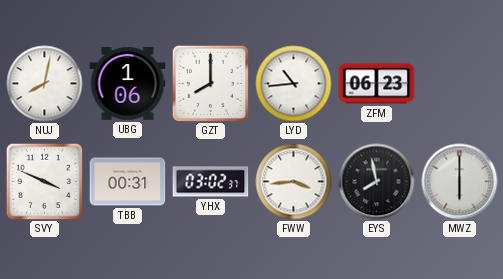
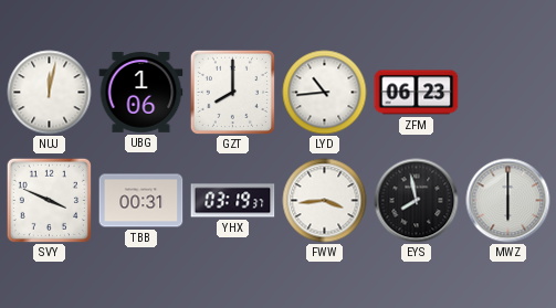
NUJ: 8:02 -> 12:02
YHX: 03:02 -> 03:19
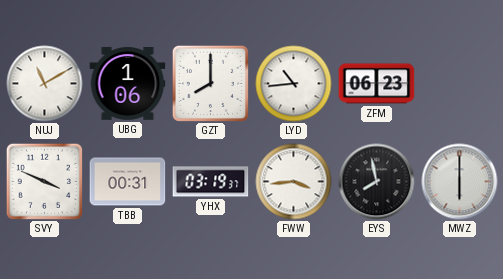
NUJ: 12:02 -> 11:10
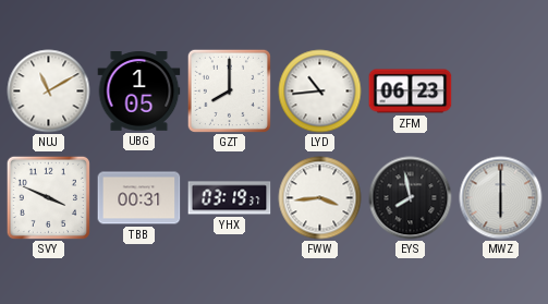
UBG: 1:06 -> 1:05
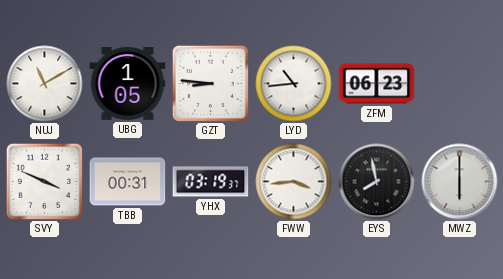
GZT: 8:00 -> 8:46
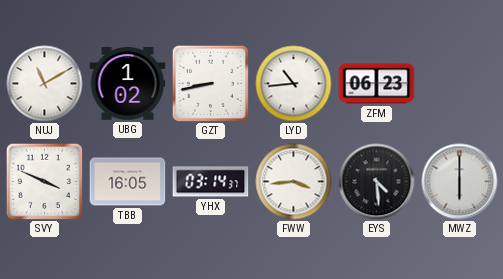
UBG: 1:05 -> 1:02
GZT: 8:46 -> 8:43
TBB: 00:31 -> 16:05
YHX: 03:19 -> 03:14
EYS: 7:58 -> 4:29
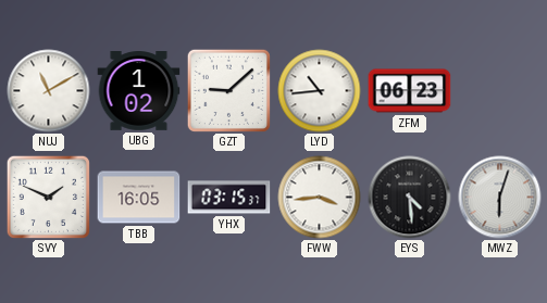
GZT: 8:43 -> 9:08
SVY: 3:49 -> 1:49
YHX: 03:14 -> 03:15
MWZ: 6:00 -> 6:03
